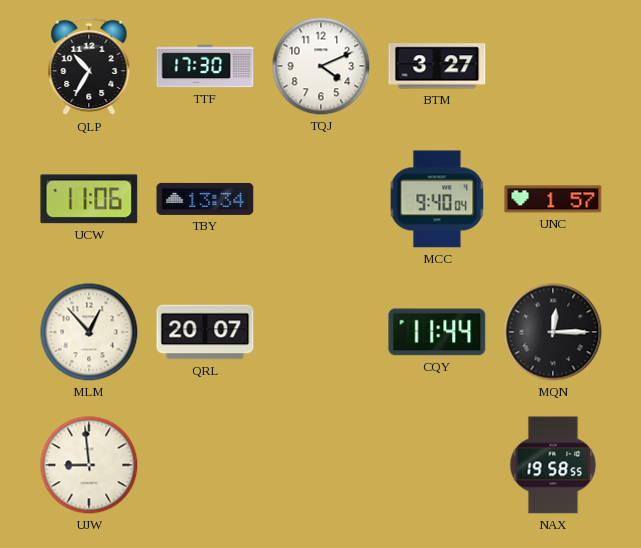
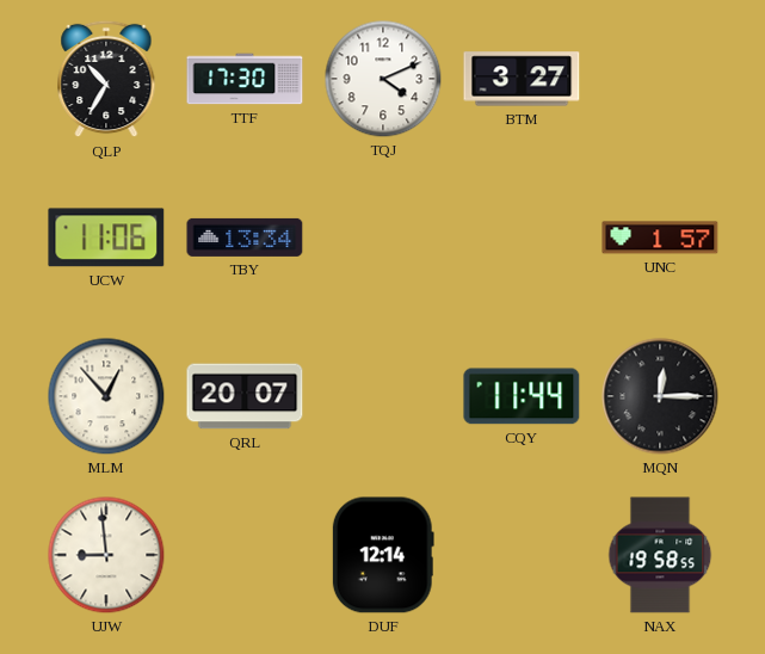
MCC: 9:40 -> none
DUF: none -> 12:14
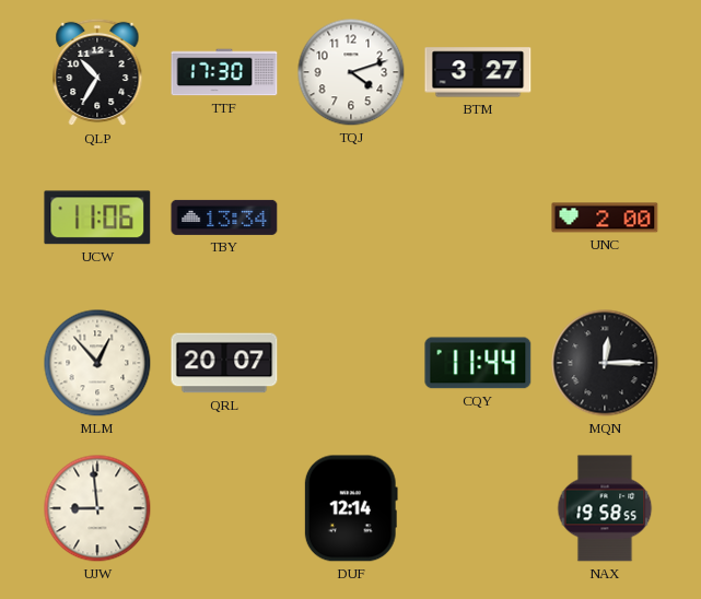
TQJ: 4:11 -> 4:12
UNC: 1:57 -> 2:00
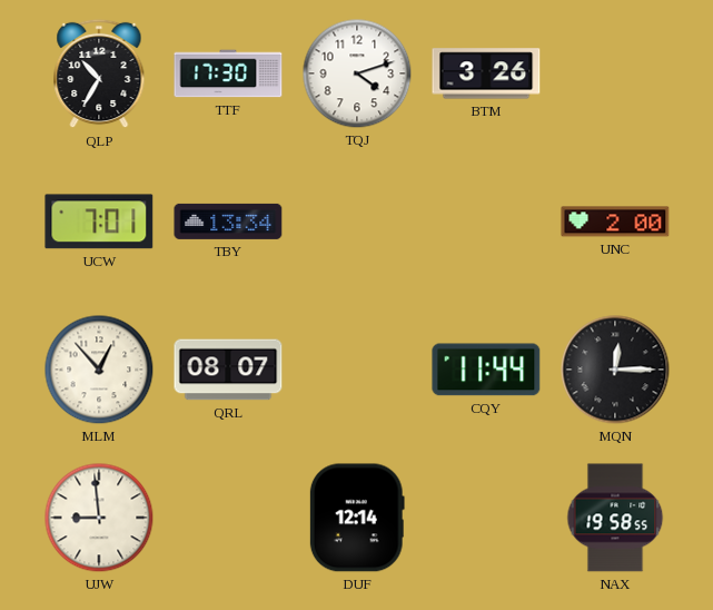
BTM: 3:27 -> 3:26
UCW: 11:06 -> 7:01
QRL: 20:07 -> 08:07
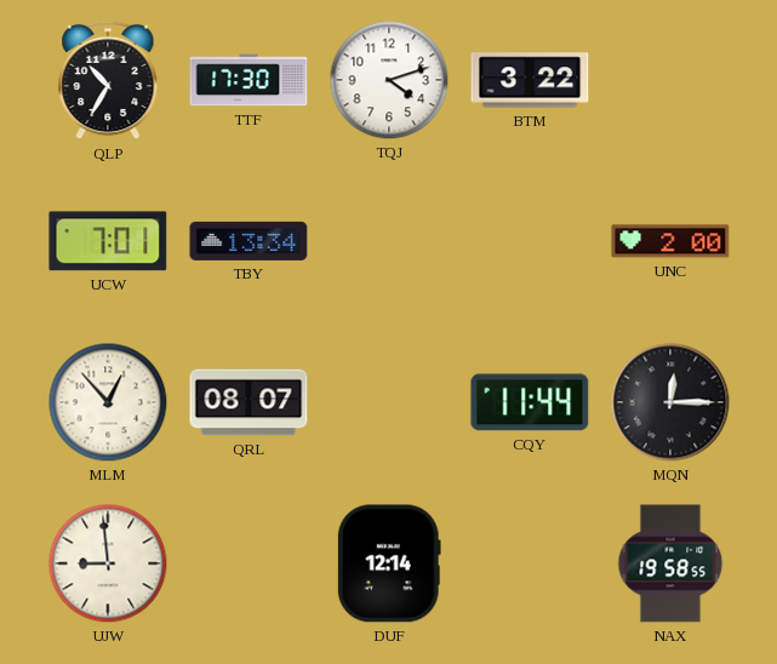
BTM: 3:26 -> 3:22
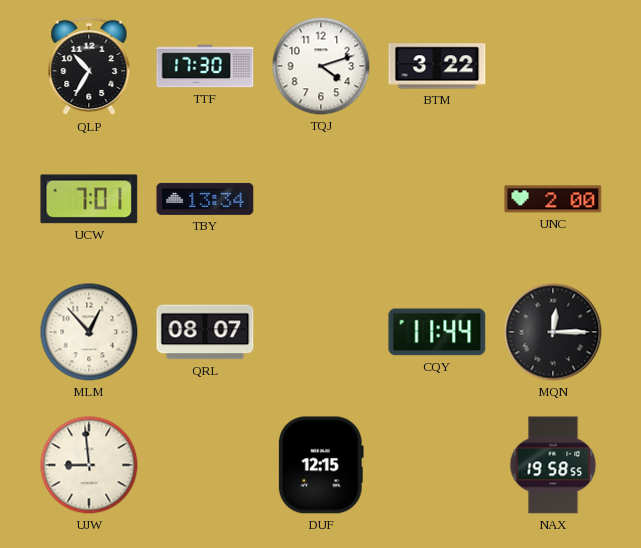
DUF: 12:14 -> 12:15
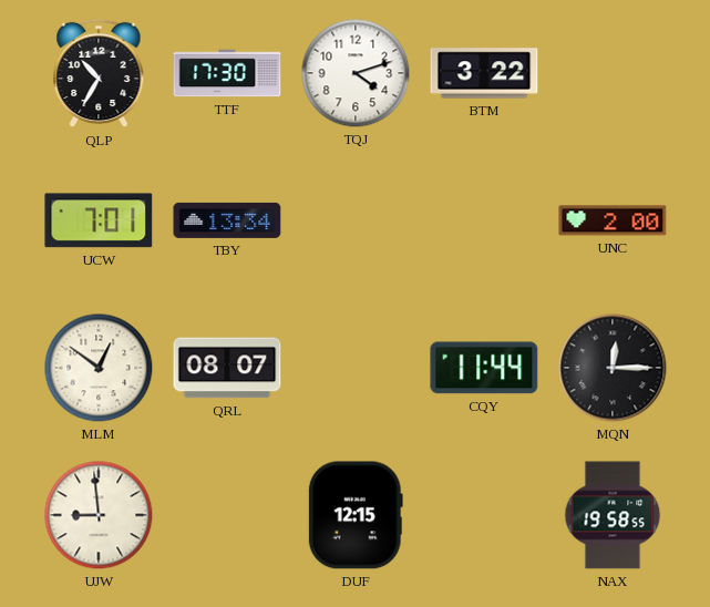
MLM: 12:53 -> 12:51
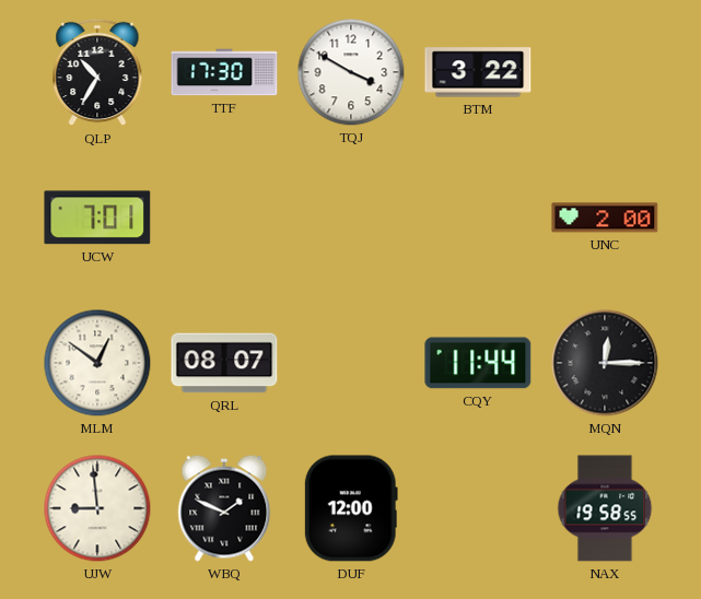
TQJ: 4:12 -> 3:50
TBY: 13:34 -> none
WBQ: none -> 1:49
DUF: 12:15 -> 12:00
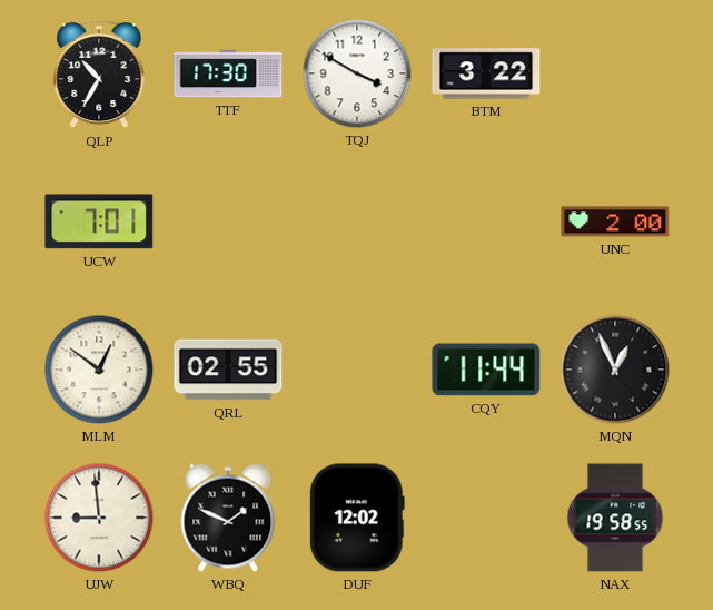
QRL: 08:07 -> 02:55
MQN: 12:15 -> 12:56
DUF: 12:00 -> 12:02
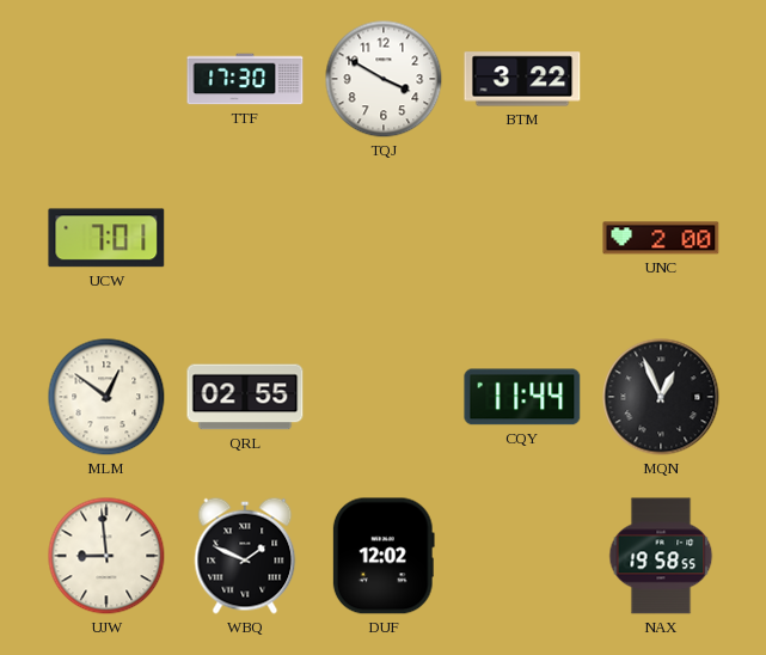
QLP: 10:35 -> none
